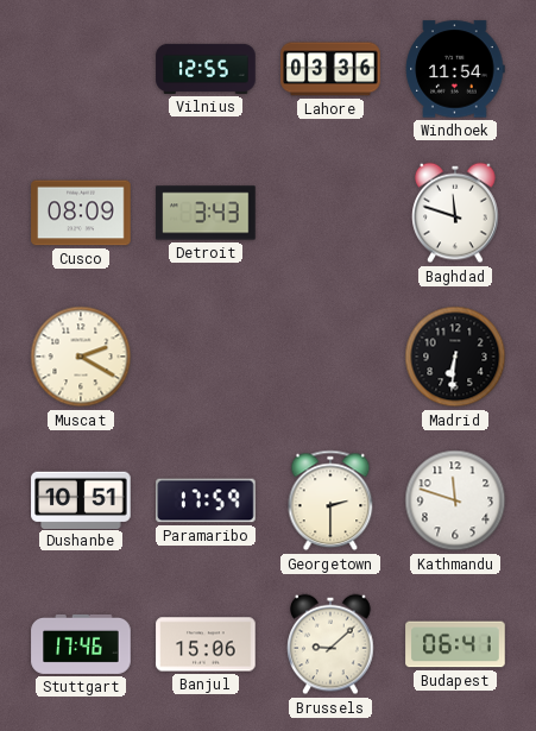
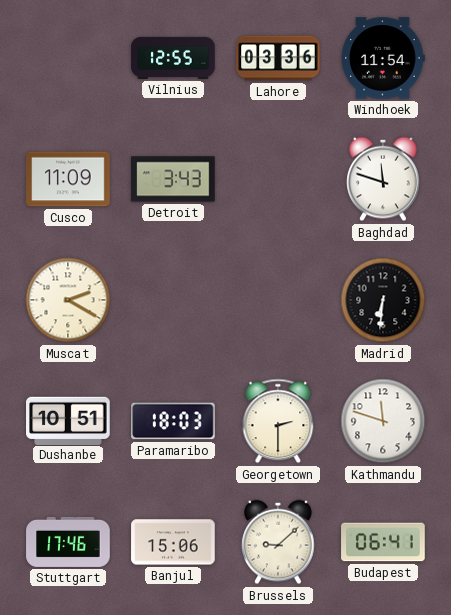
Cusco: 08:09 -> 11:09
Paramaribo: 17:59 -> 18:03
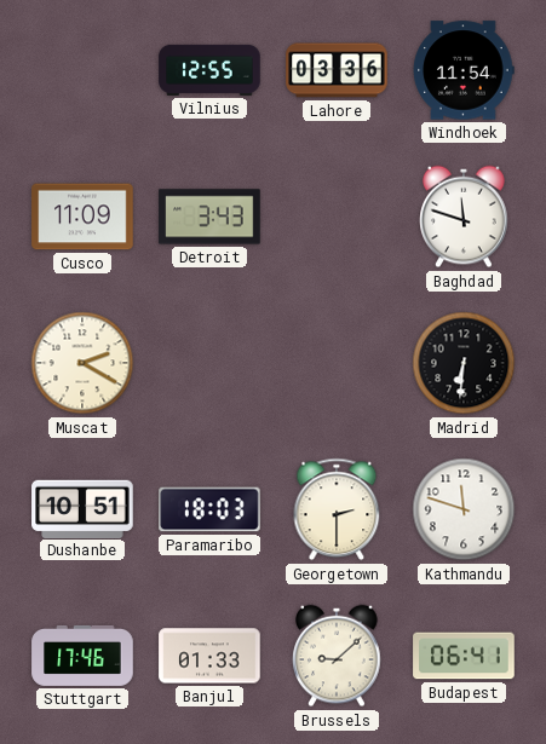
Banjul: 15:06 -> 01:33
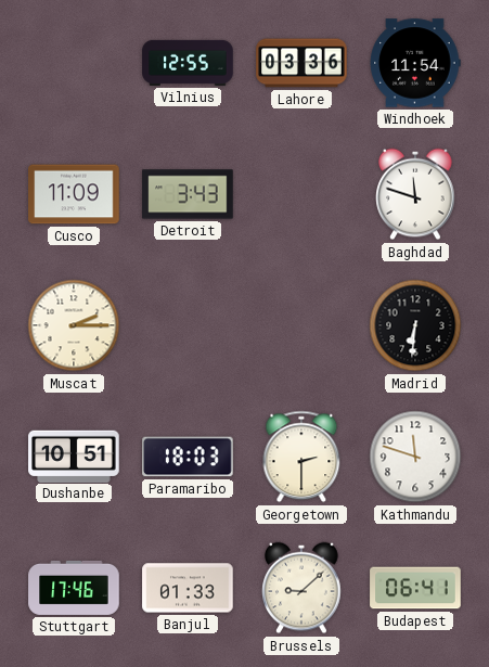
Muscat: 2:20 -> 2:15
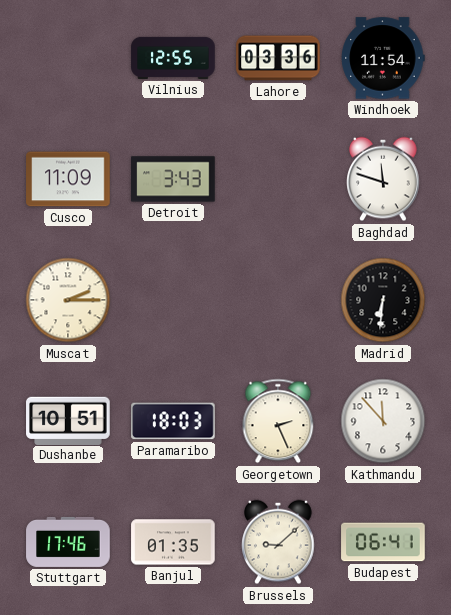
Georgetown: 2:30 -> 2:26
Kathmandu: 11:48 -> 11:53
Banjul: 01:33 -> 01:35
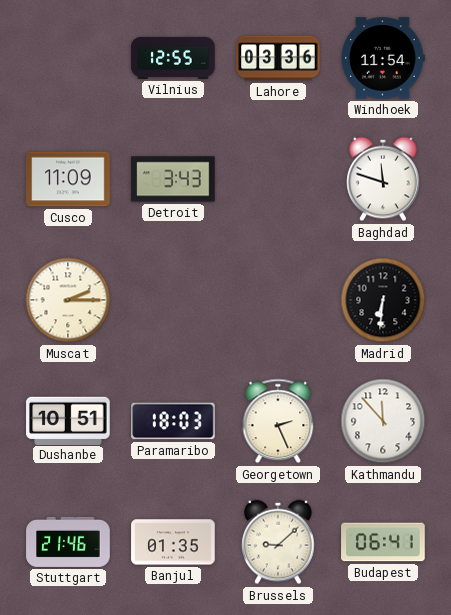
Stuttgart: 17:46 -> 21:46
